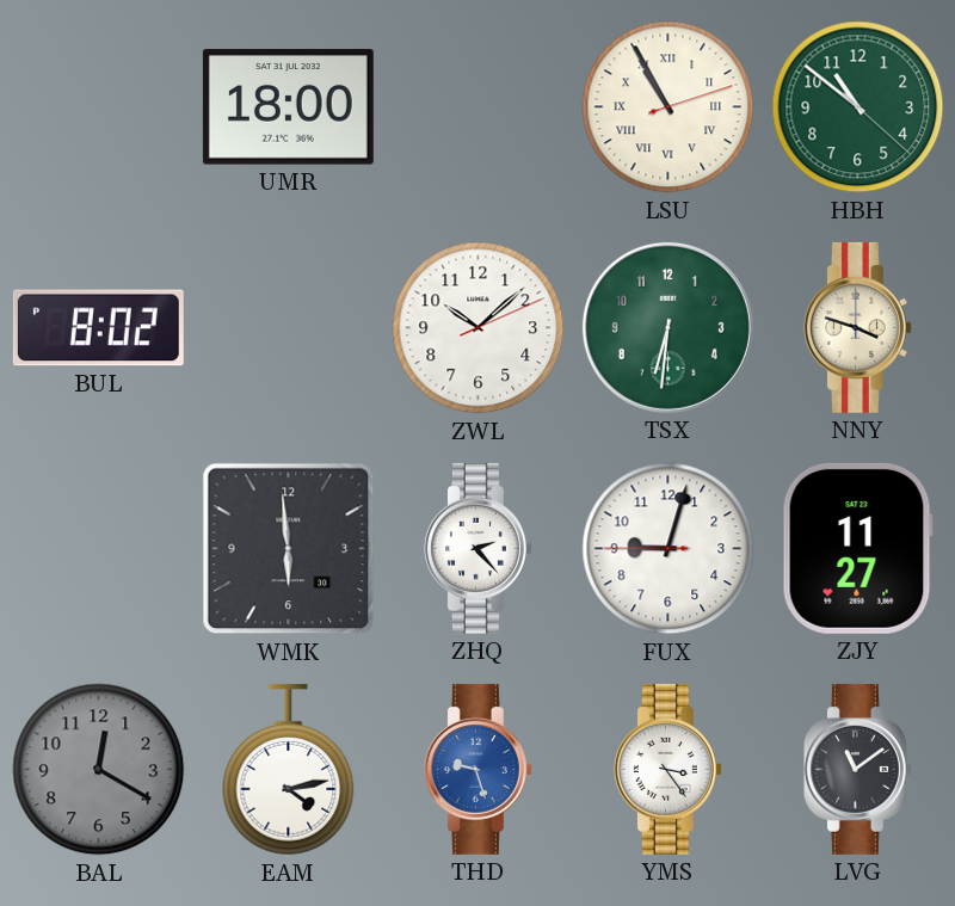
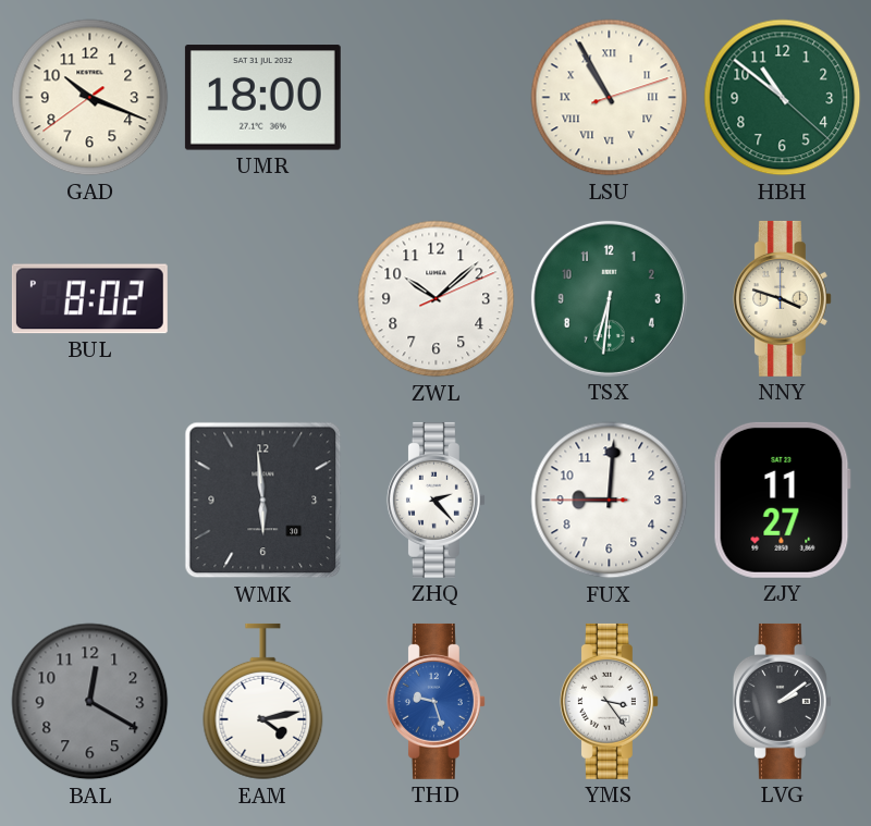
GAD: none -> 10:18
FUX: 9:02 -> 9:00
LVG: 11:09 -> 2:09
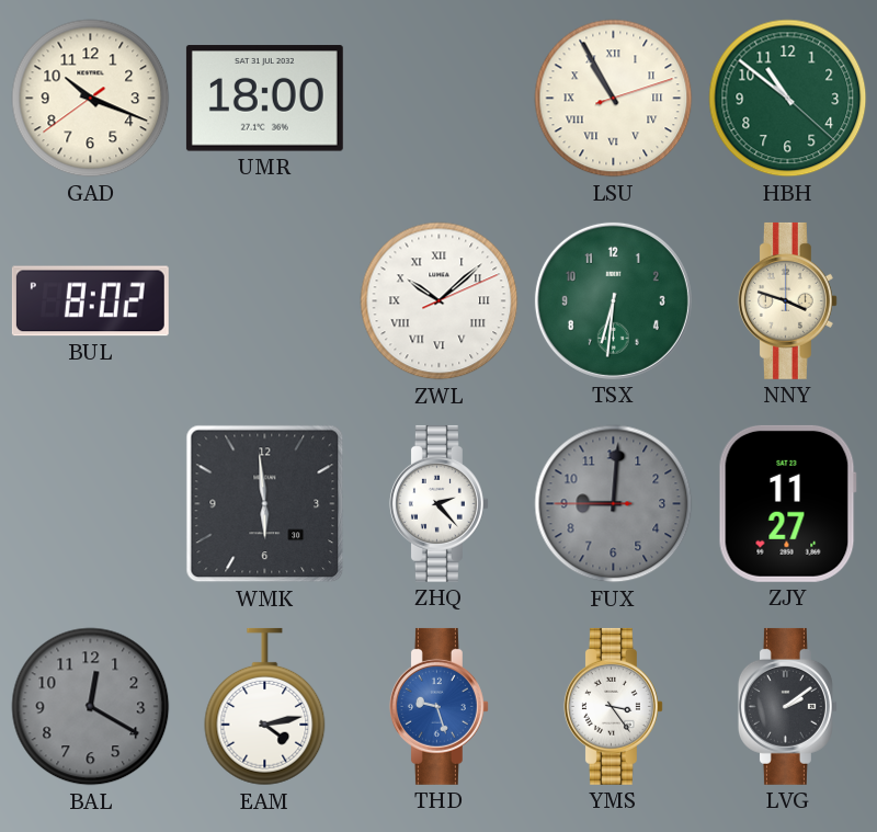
ZWL numerals: Arabic -> Roman
FUX dial: white -> grey
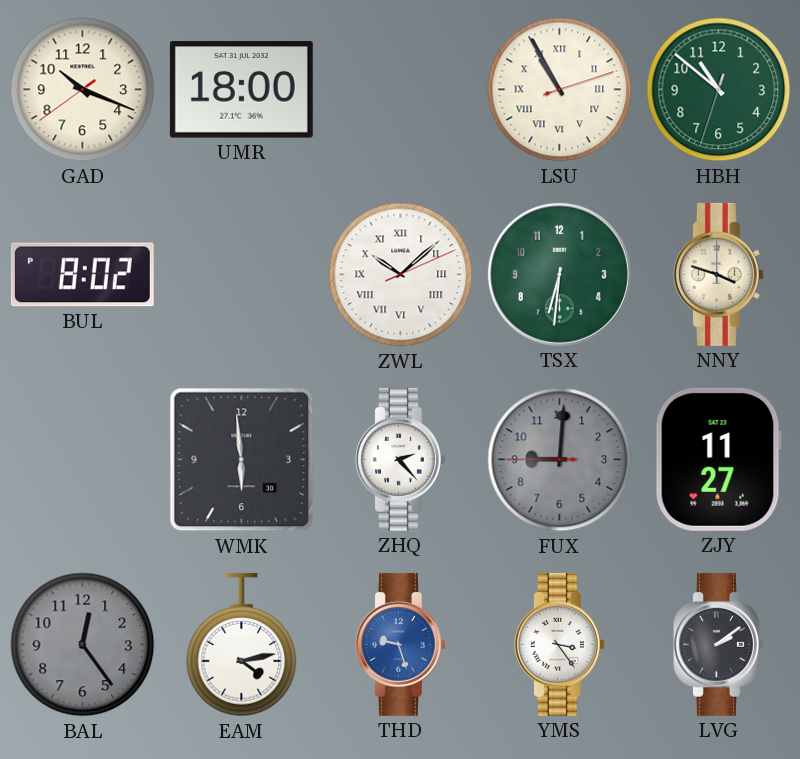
HBH: 10:51:22 -> 10:51:33
BAL: 12:20 -> 12:24
